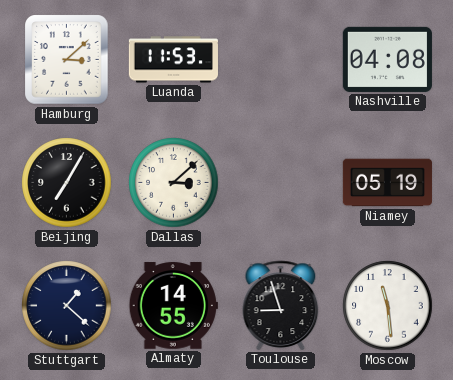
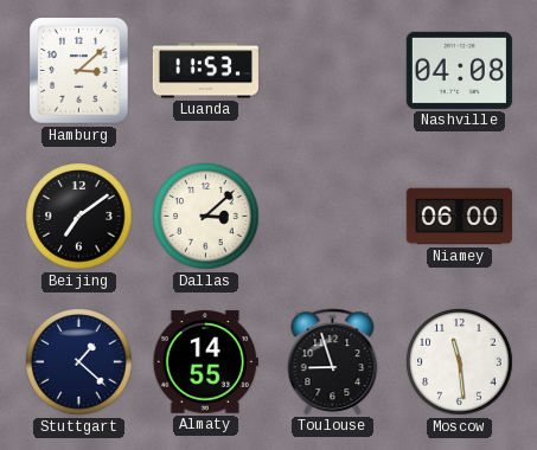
Beijing: 7:05 -> 7:09
Niamey: 05:19 -> 06:00
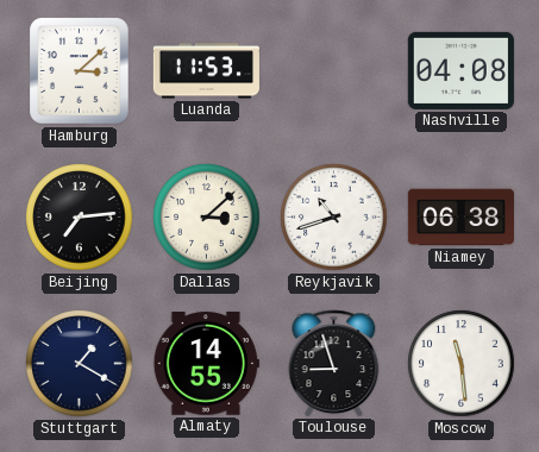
Beijing: 7:09 -> 7:14
Reykjavik: none -> 10:42
Niamey: 06:00 -> 06:38
Stuttgart: 1:22 -> 1:20
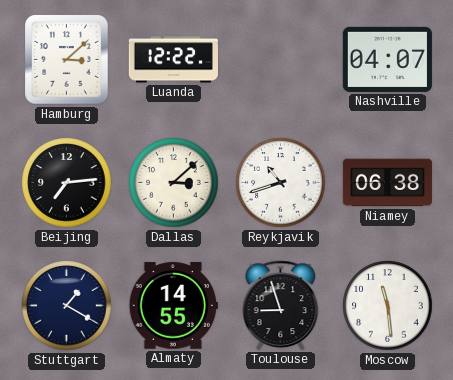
Luanda: 11:53 -> 12:22
Nashville: 04:08 -> 04:07
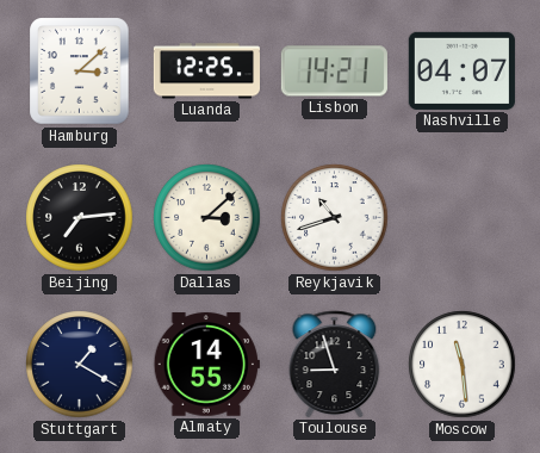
Luanda: 12:22 -> 12:25
Lisbon: none -> 14:21
Niamey: 06:38 -> none
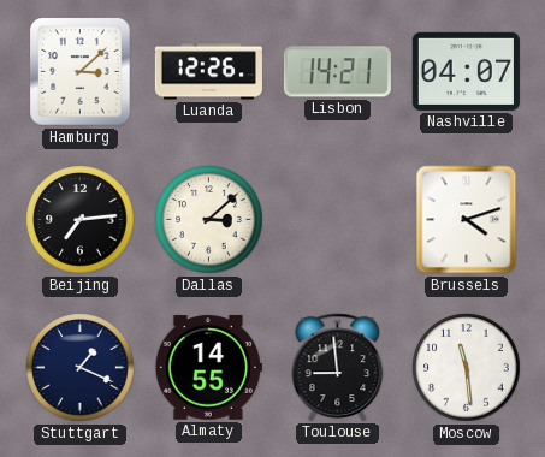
Luanda: 12:25 -> 12:26
Reykjavik: 10:42 -> none
Brussels: none -> 4:12
Stuttgart: 1:20 -> 1:19
Toulouse: 8:57 -> 8:59
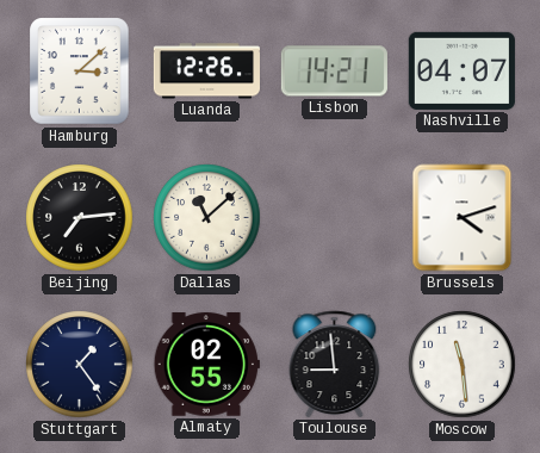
Dallas: 3:08 -> 11:08
Stuttgart: 1:19 -> 1:24
Almaty: 14:55 -> 02:55
